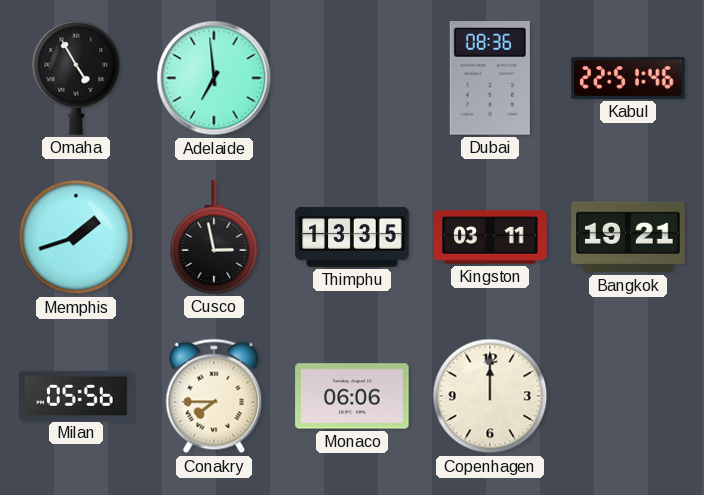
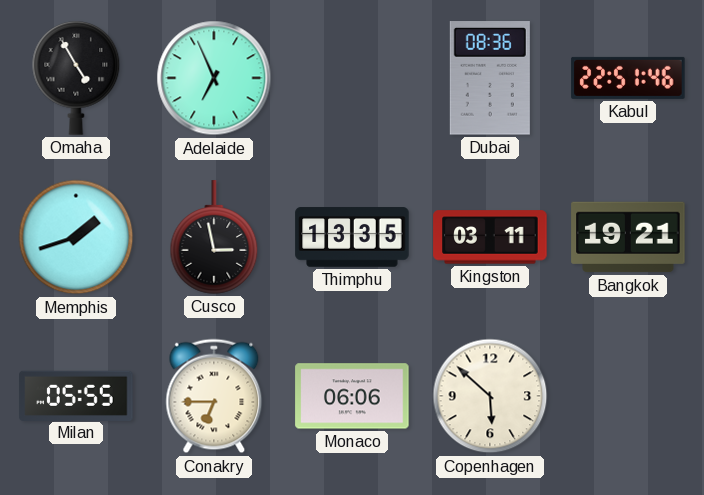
Adelaide: 6:59 -> 6:56
Milan: 05:56 -> 05:55
Conakry: 7:45 -> 6:45
Copenhagen: 12:00 -> 5:52
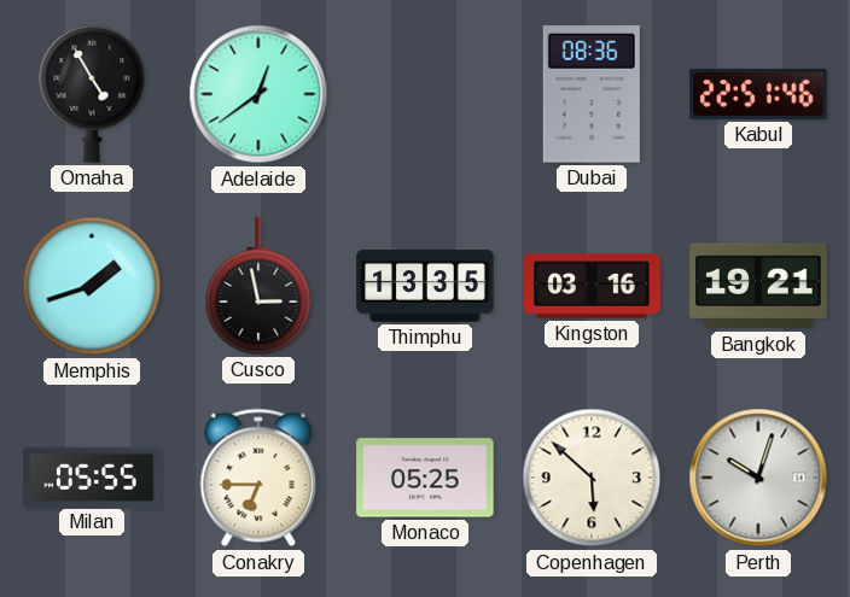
Adelaide: 6:56 -> 12:39
Kingston: 03:11 -> 03:16
Monaco: 06:06 -> 05:25
Perth: none -> 10:03
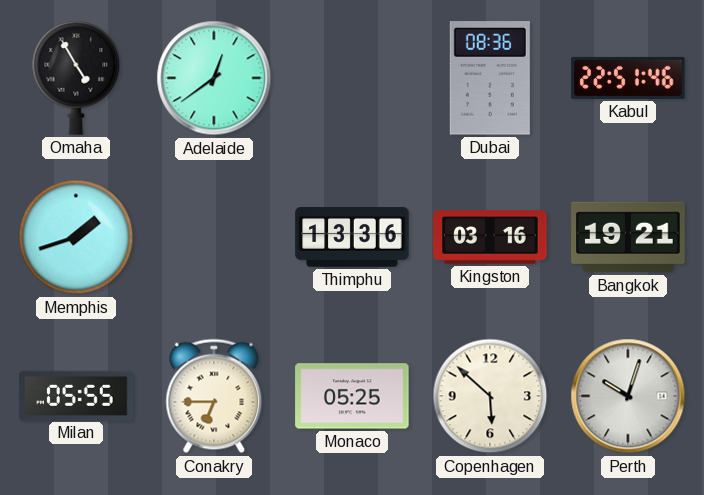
Cusco: 2:58 -> none
Thimphu: 13:35 -> 13:36
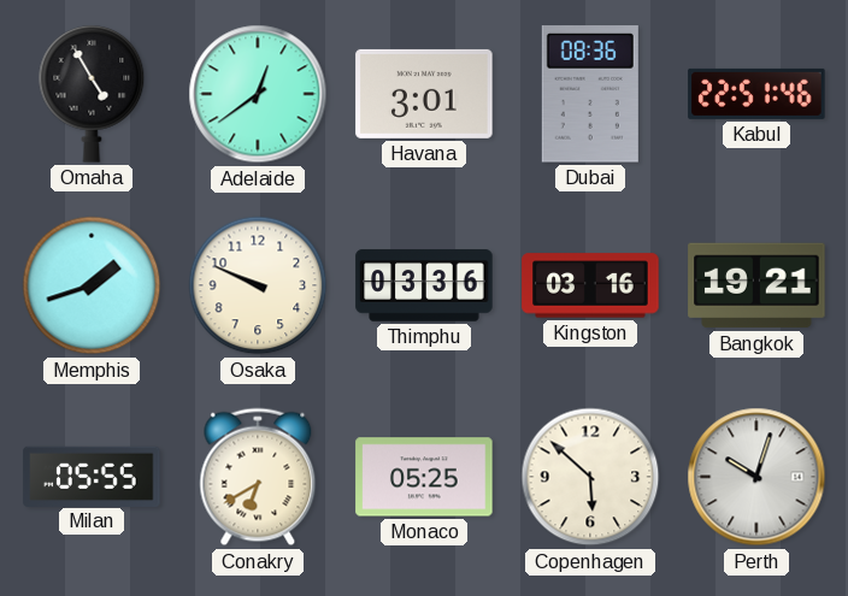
Havana: none -> 3:01
Osaka: none -> 9:49
Thimphu: 13:36 -> 03:36
Conakry: 6:45 -> 6:40
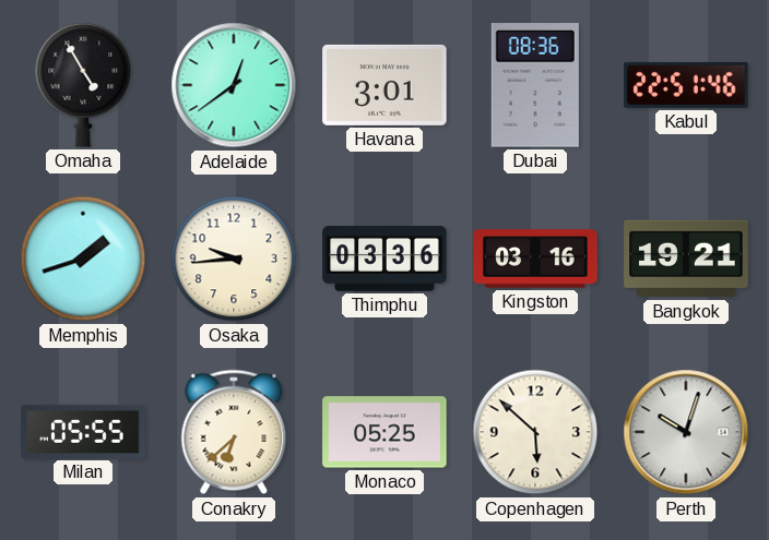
Osaka: 9:49 -> 9:44
Conakry: 6:40 -> 6:38
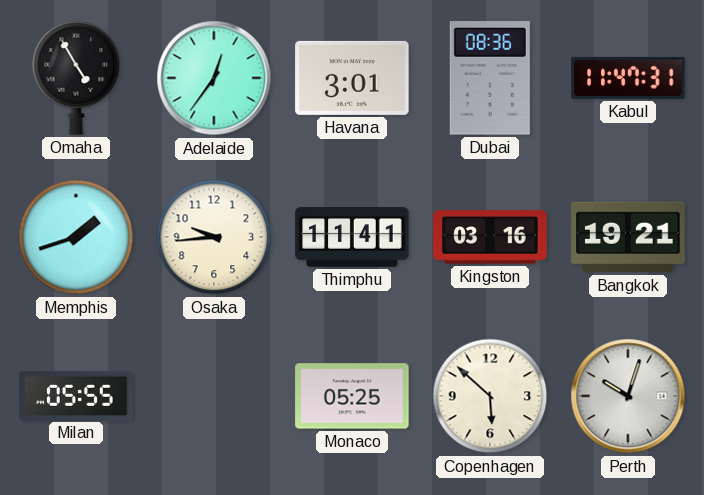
Adelaide: 12:39 -> 12:36
Kabul: 22:51 -> 11:47
Thimphu: 03:36 -> 11:41
Conakry: 6:38 -> none
